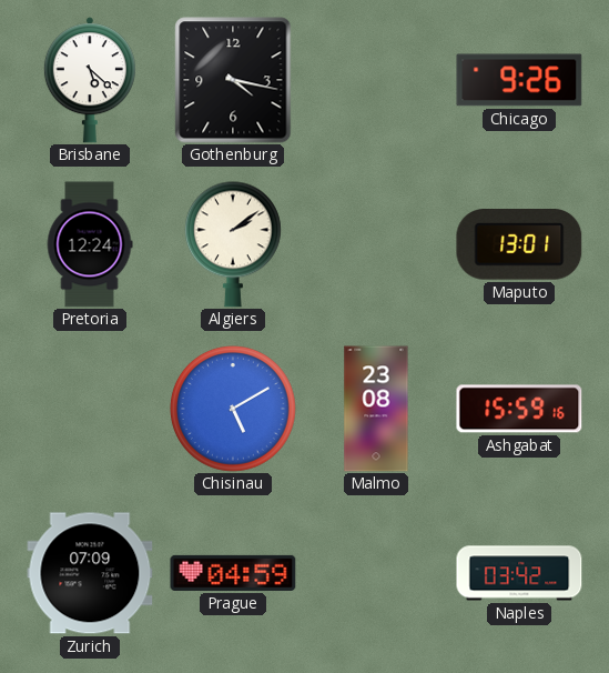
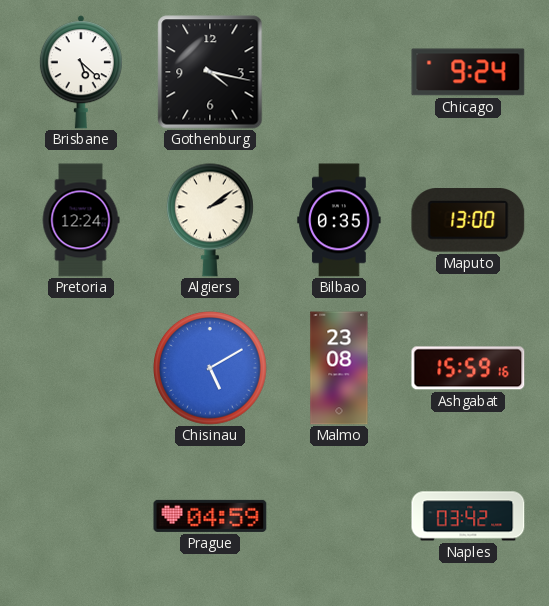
Chicago: 9:26 -> 9:24
Bilbao: none -> 0:35
Maputo: 13:01 -> 13:00
Zurich: 07:09 -> none
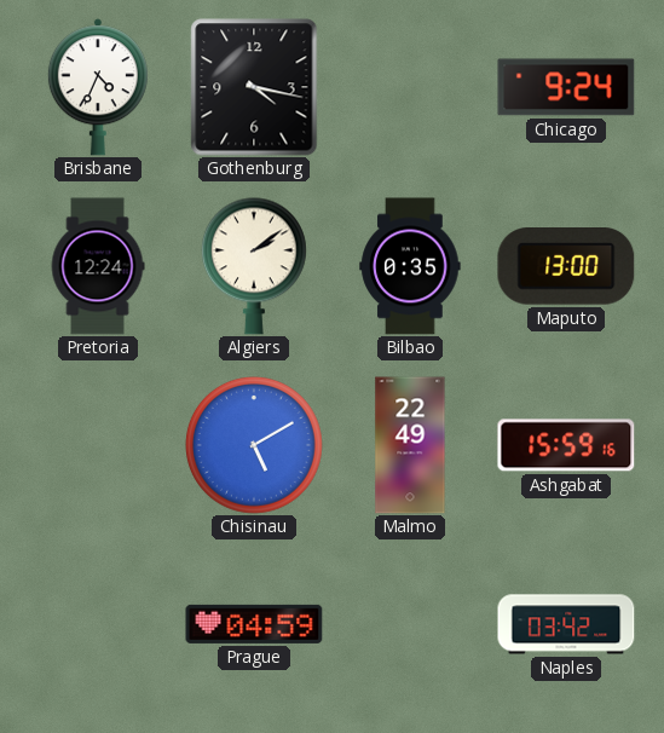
Brisbane: 5:22 -> 4:34
Malmo: 23:08 -> 22:49
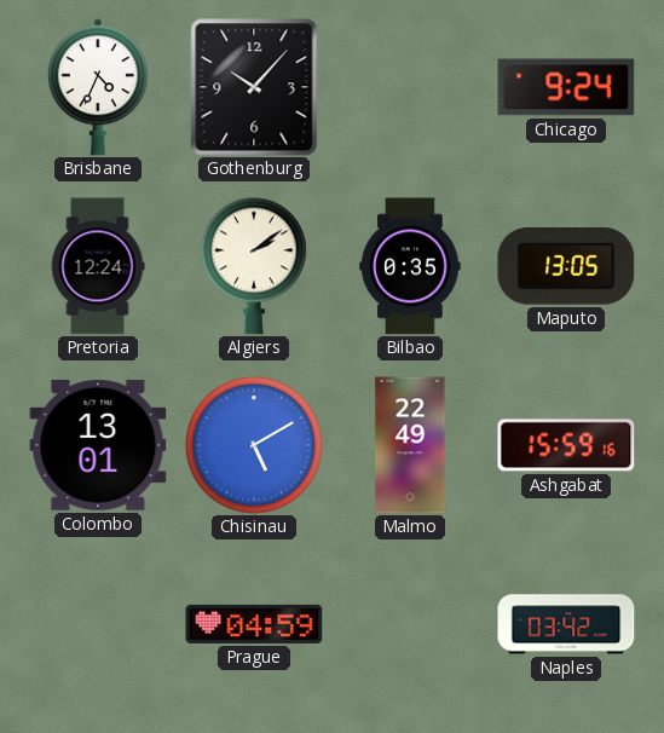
Gothenburg: 4:17 -> 10:07
Maputo: 13:00 -> 13:05
Colombo: none -> 13:01
